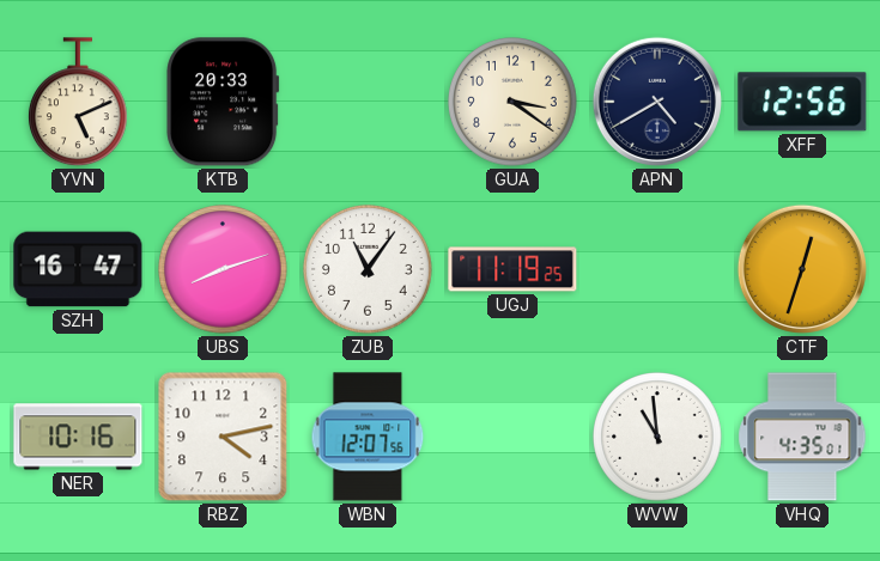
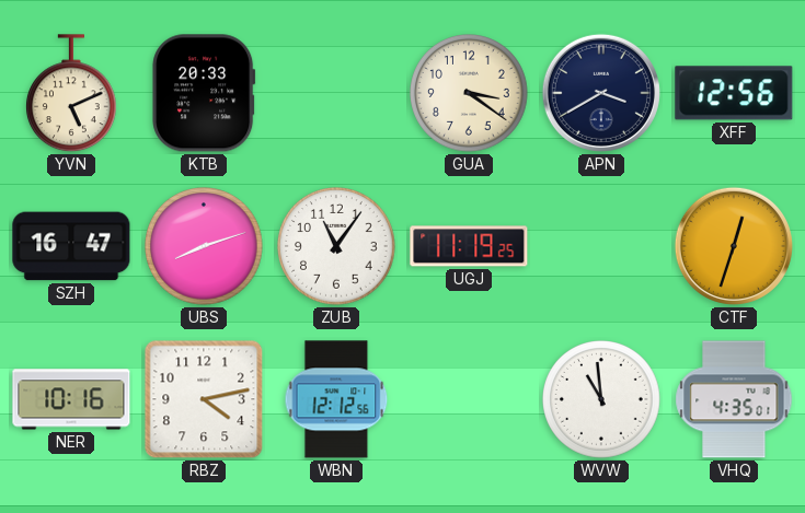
APN: 4:40 -> 3:40
WBN: 12:07 -> 12:12
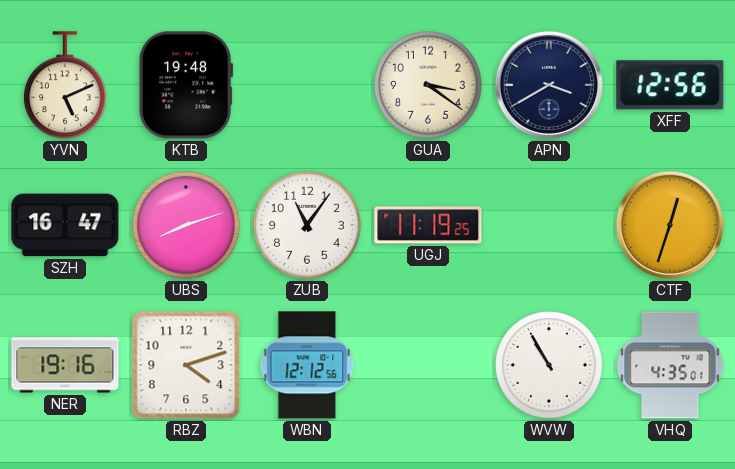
KTB: 20:33 -> 19:48
NER: 10:16 -> 19:16
RBZ: 4:13 -> 4:12
WVW: 10:59 -> 10:55
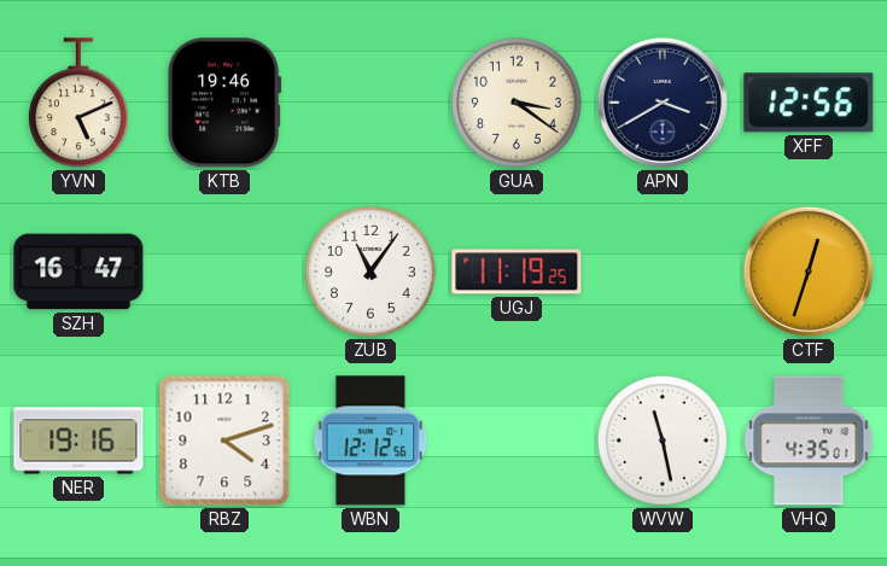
KTB: 19:48 -> 19:46
UBS: 8:12 -> none
WVW: 10:55 -> 11:28
